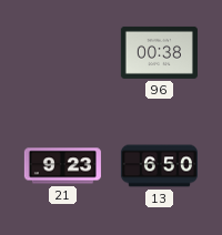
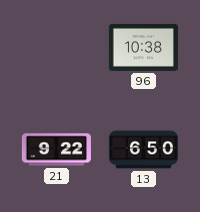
96: 00:38 -> 10:38
21: 9:23 -> 9:22
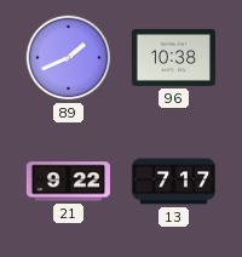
89: none -> 1:41
13: 6:50 -> 7:17
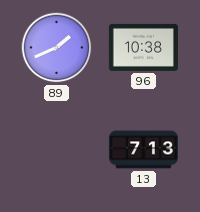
21: 9:22 -> none
13: 7:17 -> 7:13
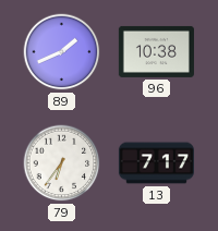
79: none -> 6:36
13: 7:13 -> 7:17
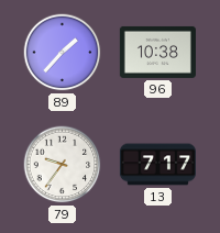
89: 1:41 -> 1:37
79: 6:36 -> 9:36
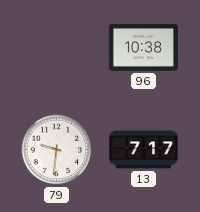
89: 1:37 -> none
79: 9:36 -> 9:31
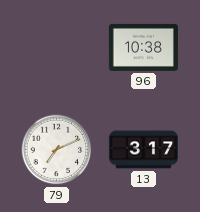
79: 9:31 -> 7:11
13: 7:17 -> 3:17
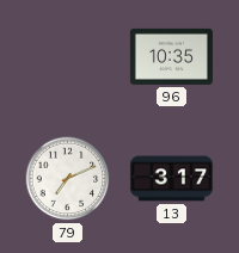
96: 10:38 -> 10:35
